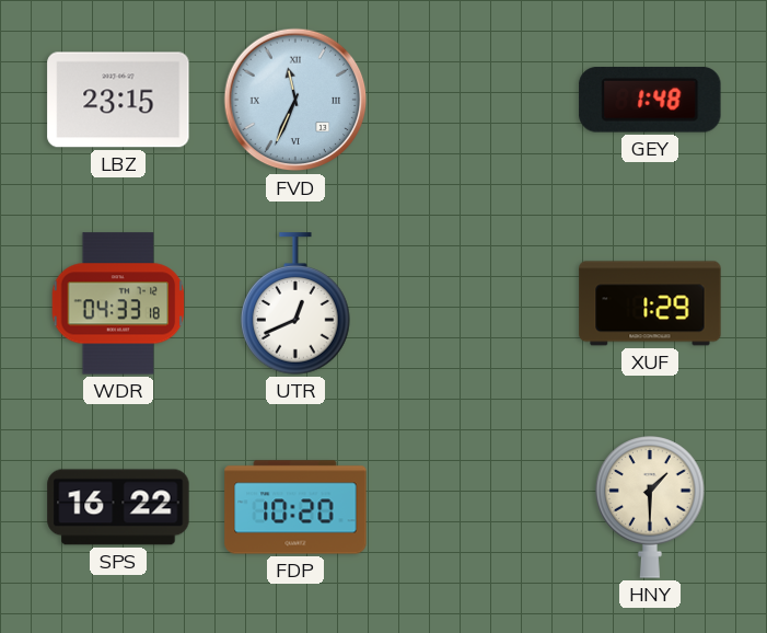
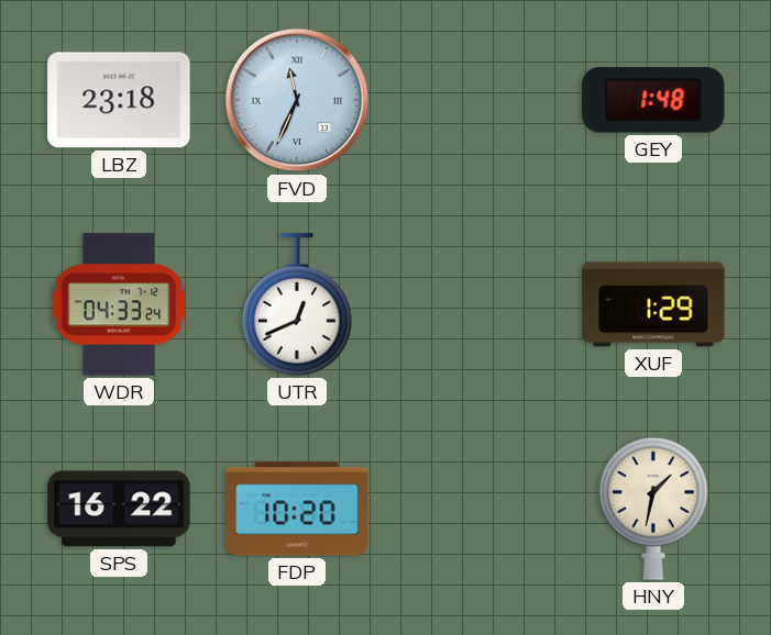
LBZ: 23:15 -> 23:18
WDR: 04:33:18 -> 04:33:24
HNY: 1:30 -> 1:32
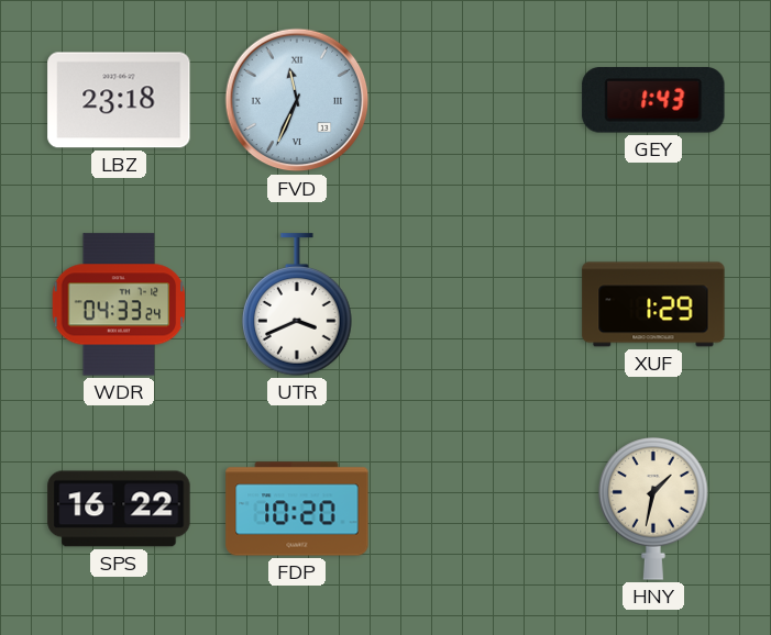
GEY: 1:48 -> 1:43
UTR: 12:41 -> 3:41
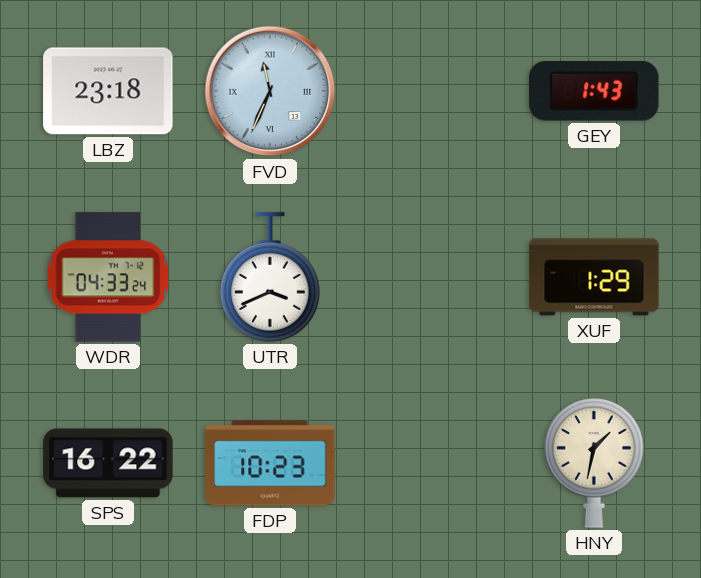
FDP: 10:20 -> 10:23
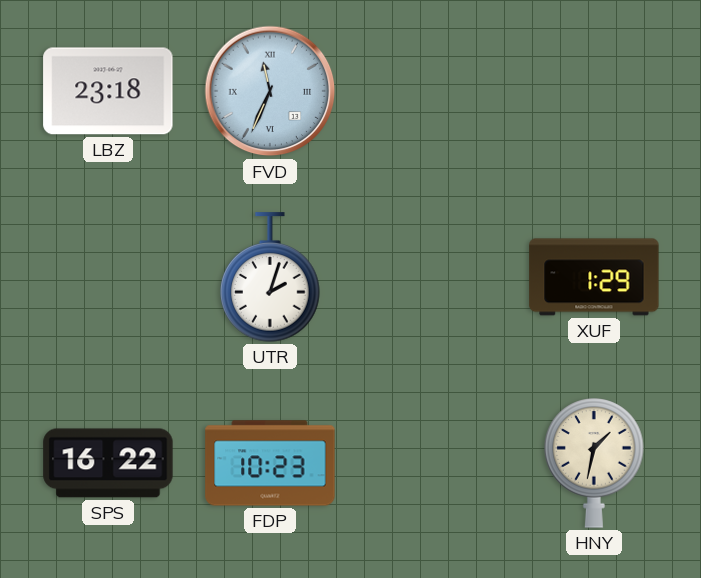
GEY: 1:43 -> none
WDR: 04:33 -> none
UTR: 3:41 -> 2:03
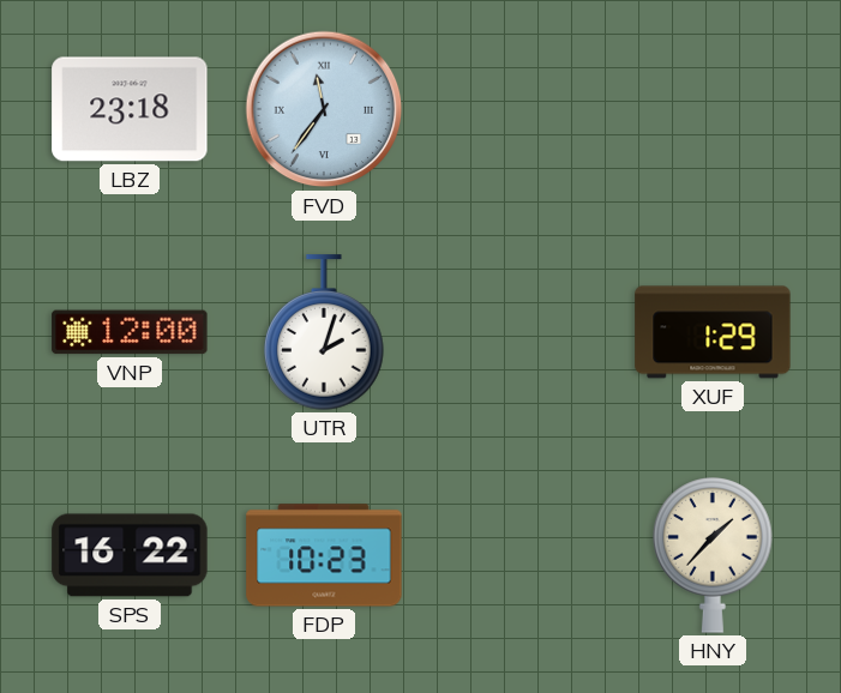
FVD: 11:34 -> 11:36
VNP: none -> 12:00
HNY: 1:32 -> 1:37
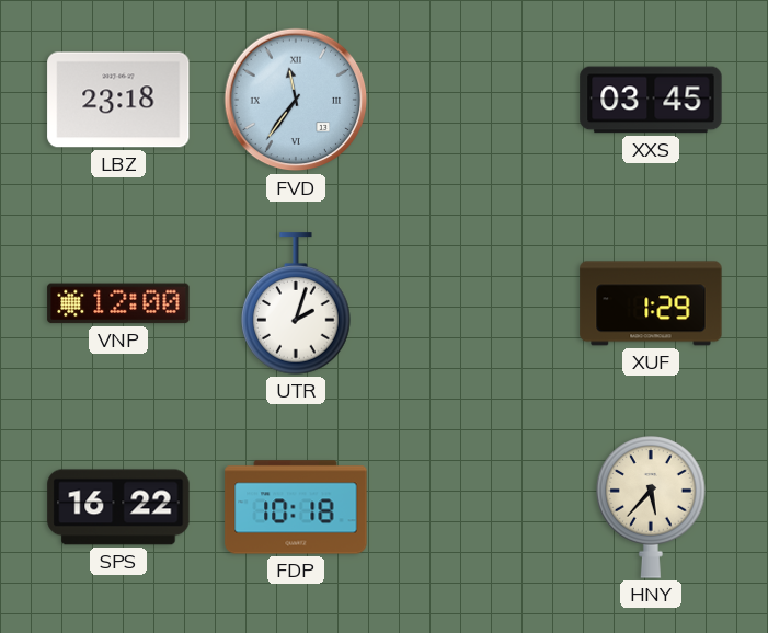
XXS: none -> 03:45
FDP: 10:23 -> 10:18
HNY: 1:37 -> 5:37
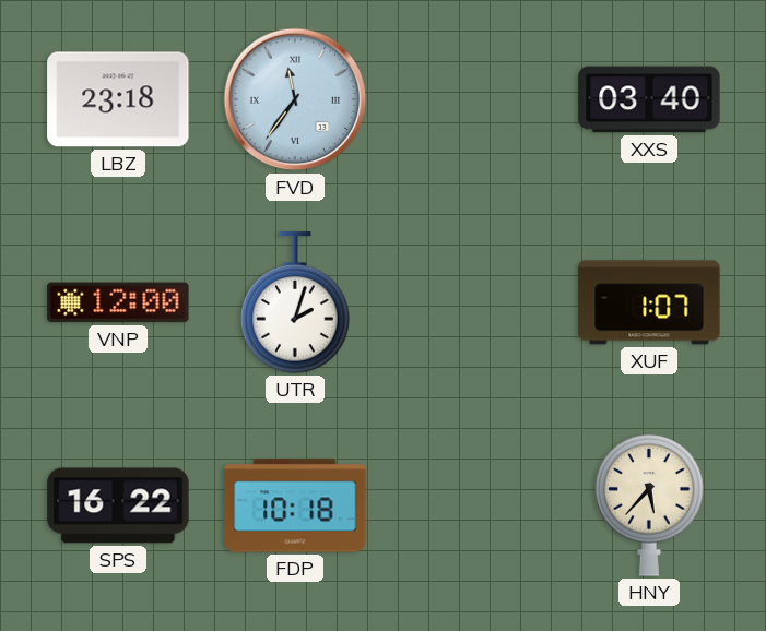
XXS: 03:45 -> 03:40
XUF: 1:29 -> 1:07
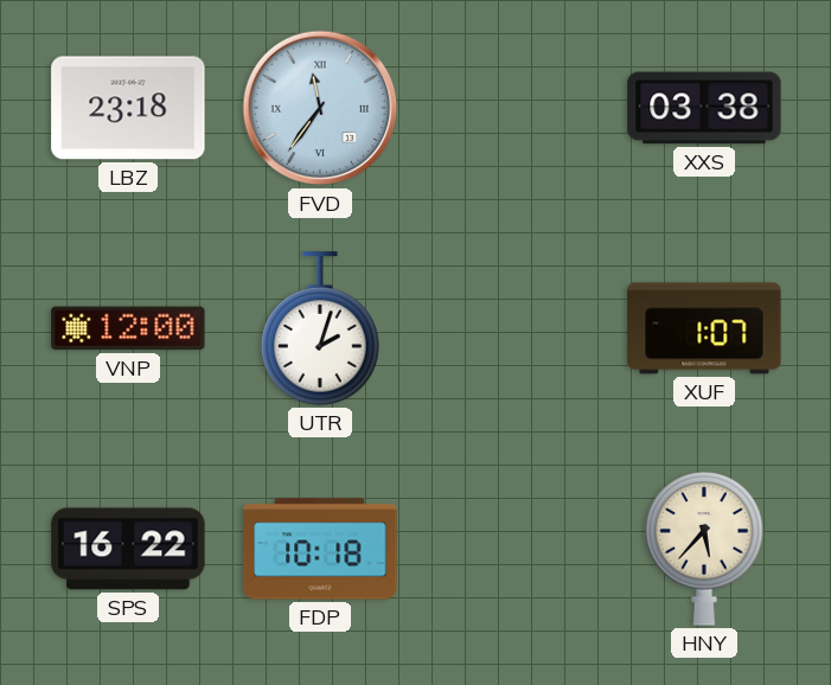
XXS: 03:40 -> 03:38
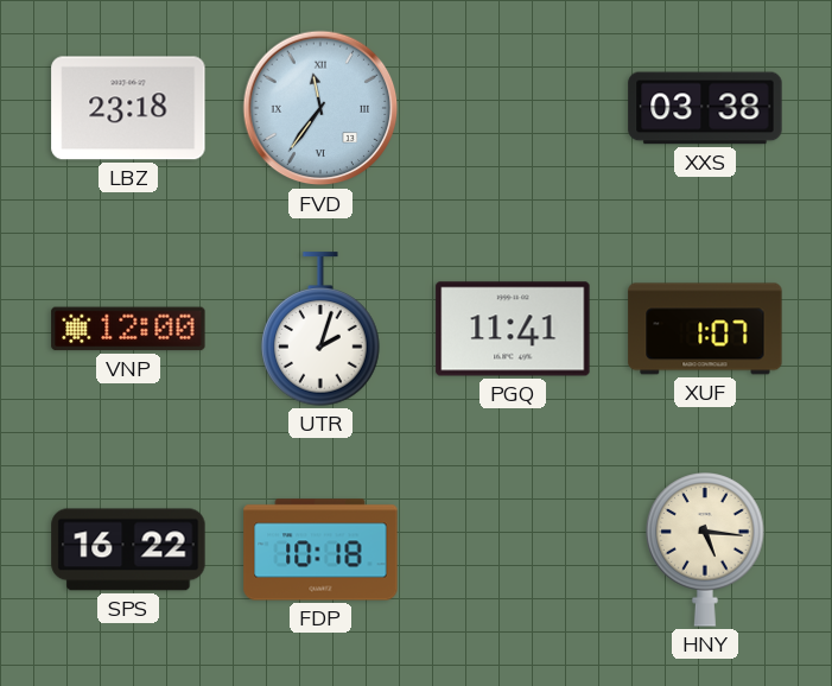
PGQ: none -> 11:41
HNY: 5:37 -> 5:16
